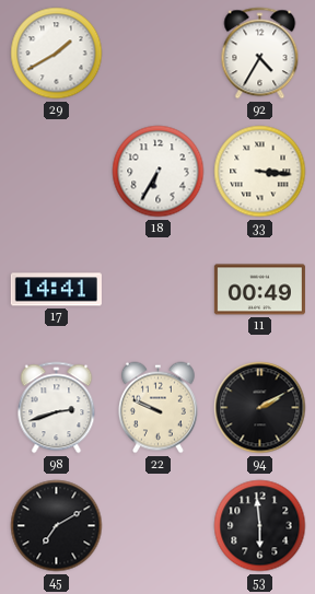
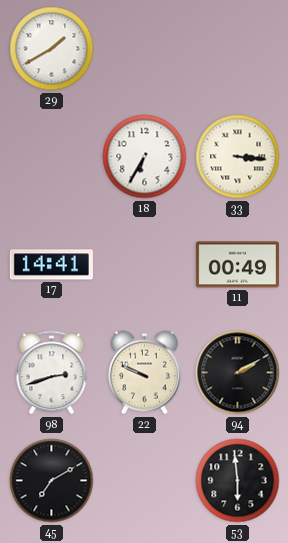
92: 4:35 -> none
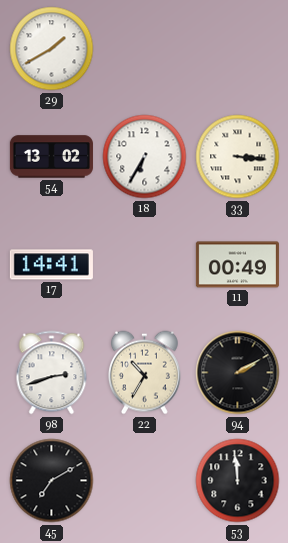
54: none -> 13:02
22: 9:49 -> 10:35
53: 5:59 -> 11:59
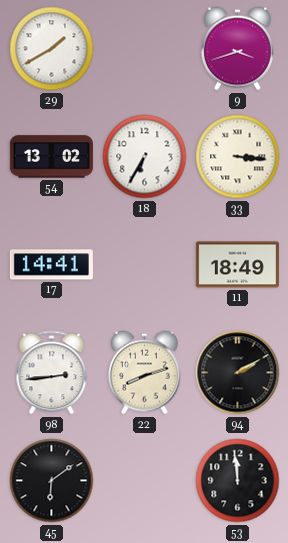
9: none -> 3:42
11: 00:49 -> 18:49
98: 2:42 -> 2:44
22: 10:35 -> 8:12
45: 7:10 -> 6:09
